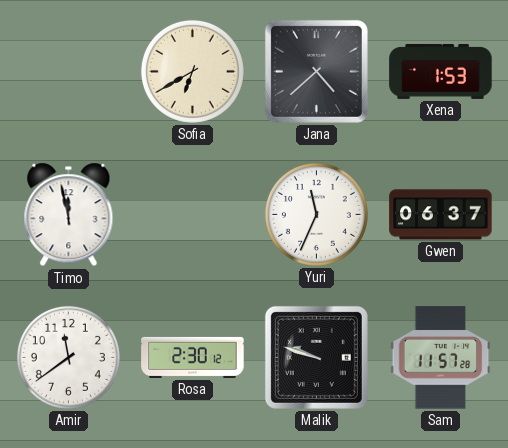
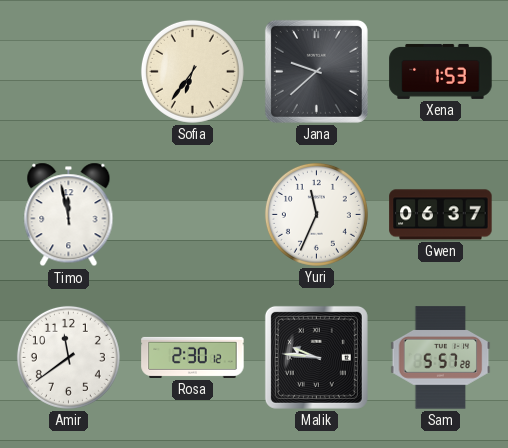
Sofia: 6:40 -> 6:36
Jana: 4:38 -> 9:38
Malik: 9:48 -> 9:46
Sam: 11:57 -> 5:57
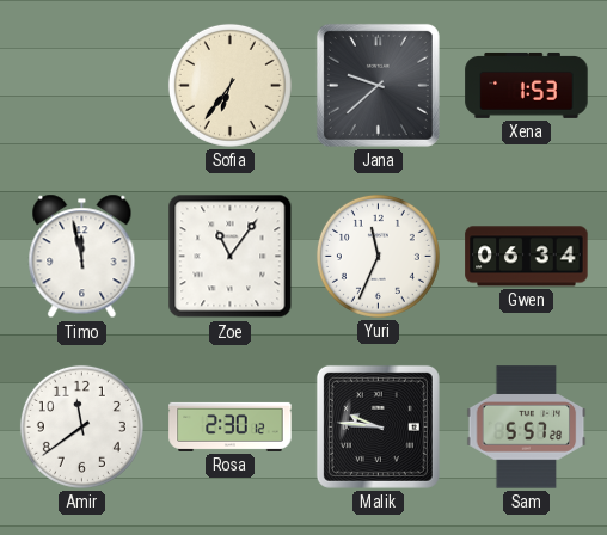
Zoe: none -> 11:06
Gwen: 06:37 -> 06:34
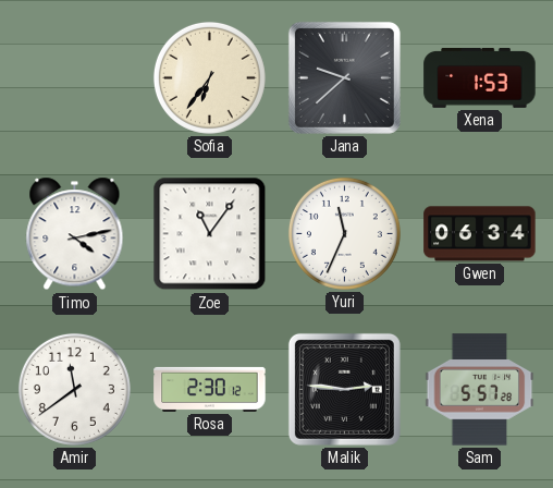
Timo: 11:58 -> 4:13
Malik: 9:46 -> 2:46
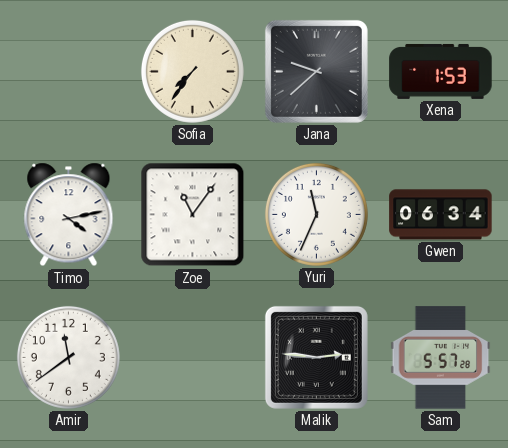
Sofia: 6:36 -> 7:36
Rosa: 2:30 -> none
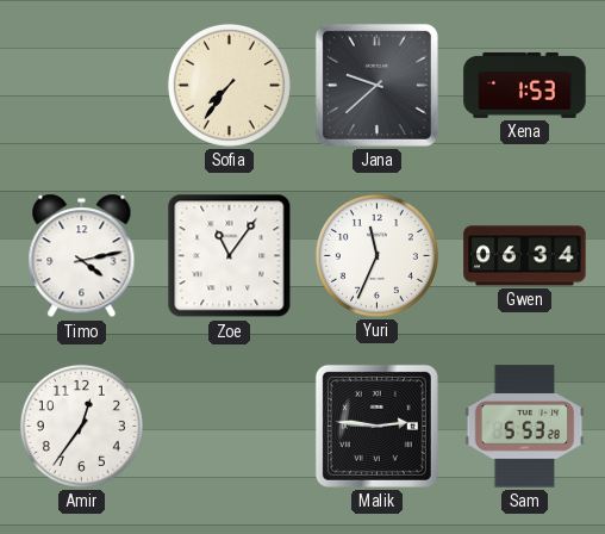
Amir: 11:39 -> 12:36
Sam: 5:57 -> 5:53
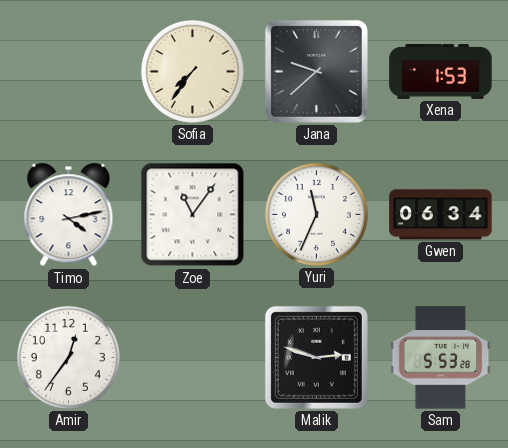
Malik: 2:46 -> 2:48
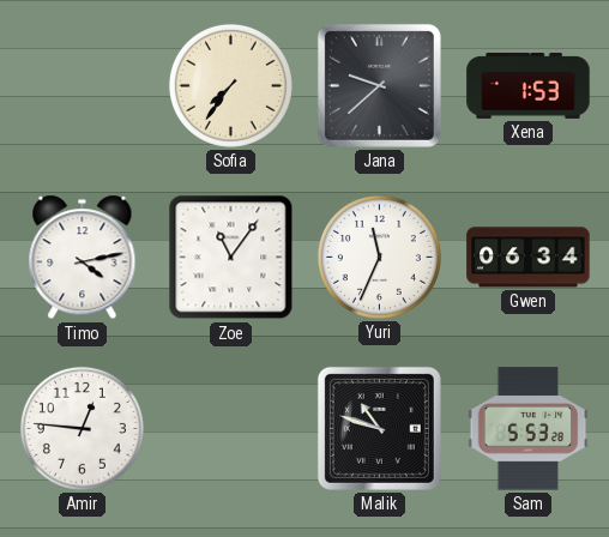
Amir: 12:36 -> 12:46
Malik: 2:48 -> 10:48
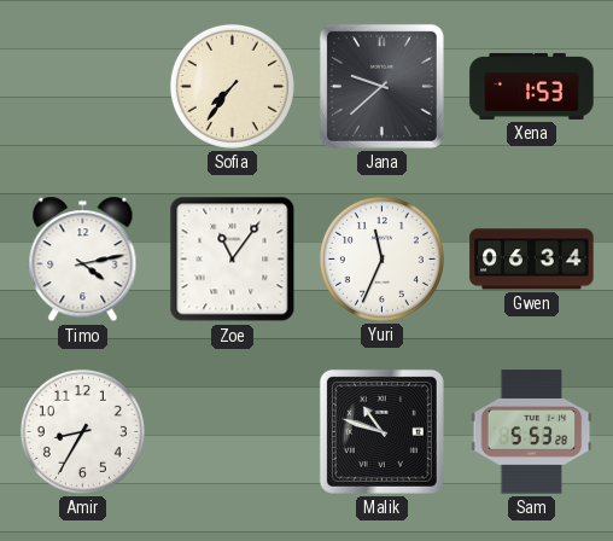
Amir: 12:46 -> 8:35
